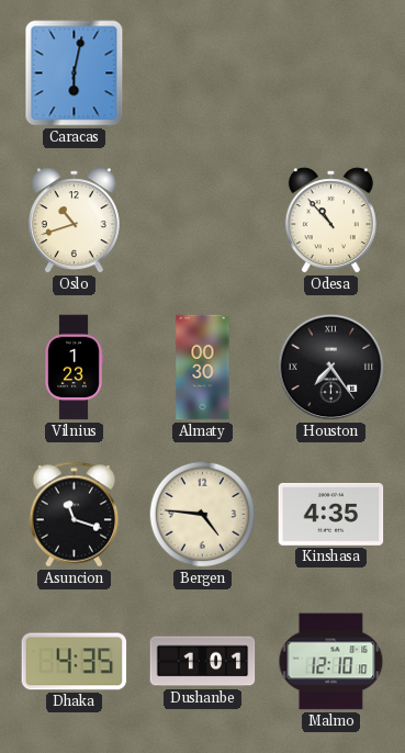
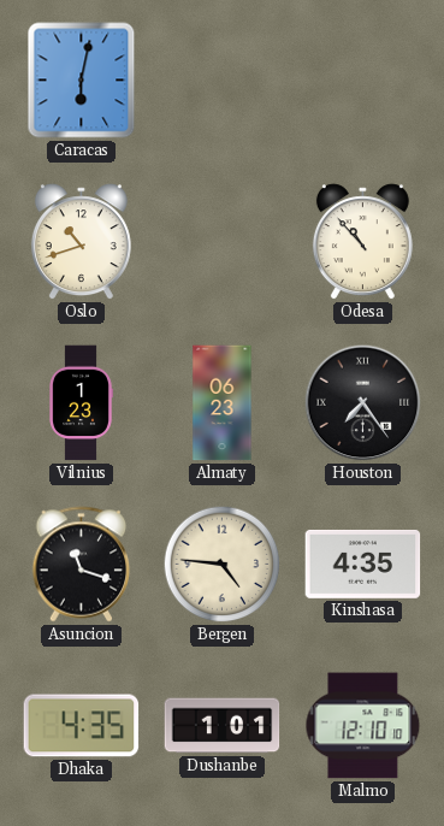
Almaty: 00:30 -> 06:23
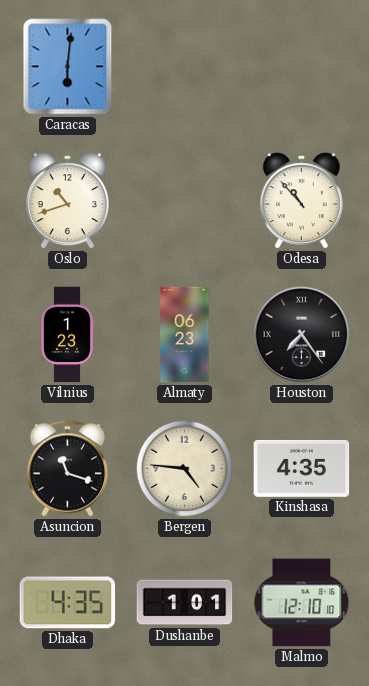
Caracas: 6:02 -> 6:01
